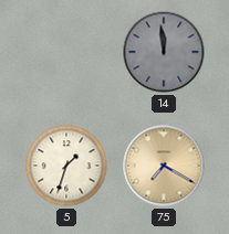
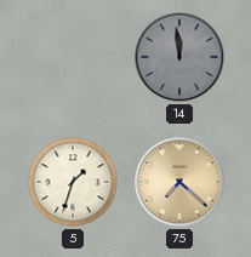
75: 7:20 -> 7:22
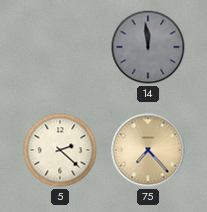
5: 1:33 -> 2:22
75: 7:22 -> 7:23
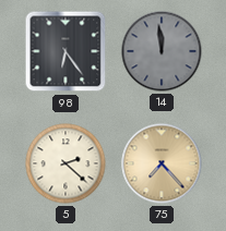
98: none -> 6:24
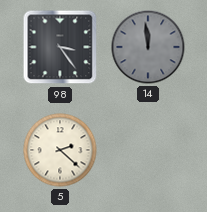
98: 6:24 -> 3:24
75: 7:23 -> none
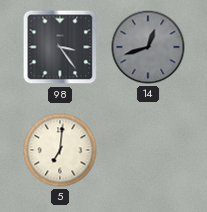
14: 11:59 -> 12:42
5: 2:22 -> 7:01
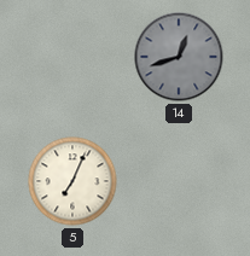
98: 3:24 -> none
5: 7:01 -> 7:04
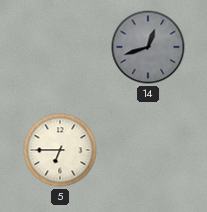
5: 7:04 -> 6:45
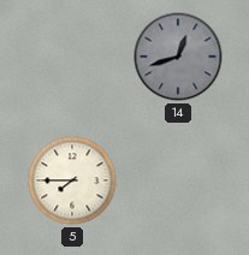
5: 6:45 -> 7:45
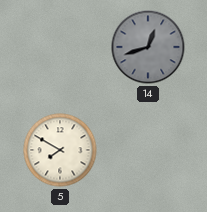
5: 7:45 -> 7:50
